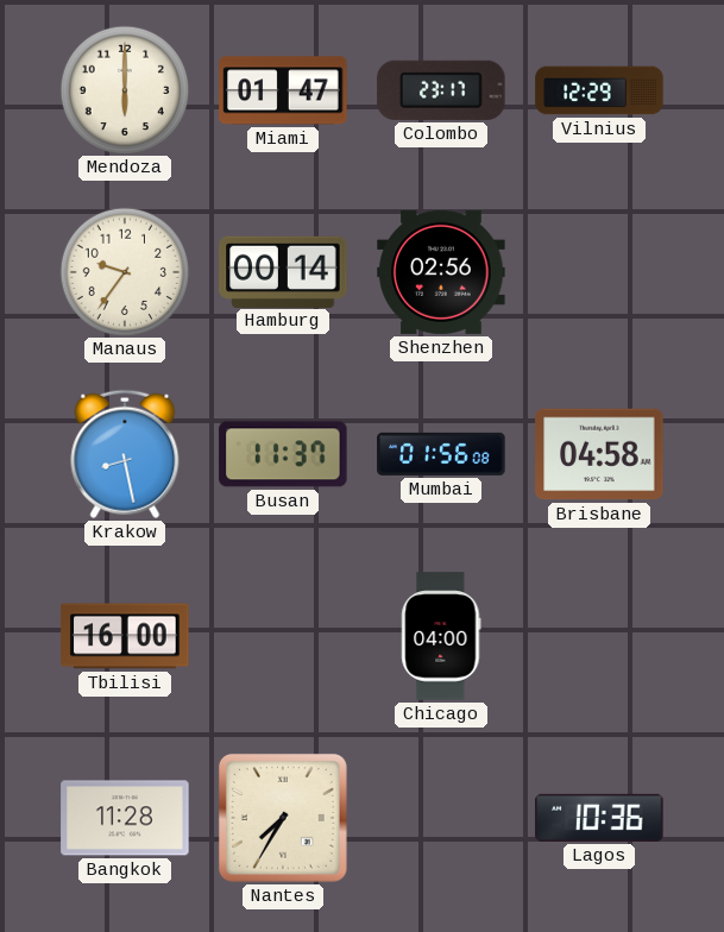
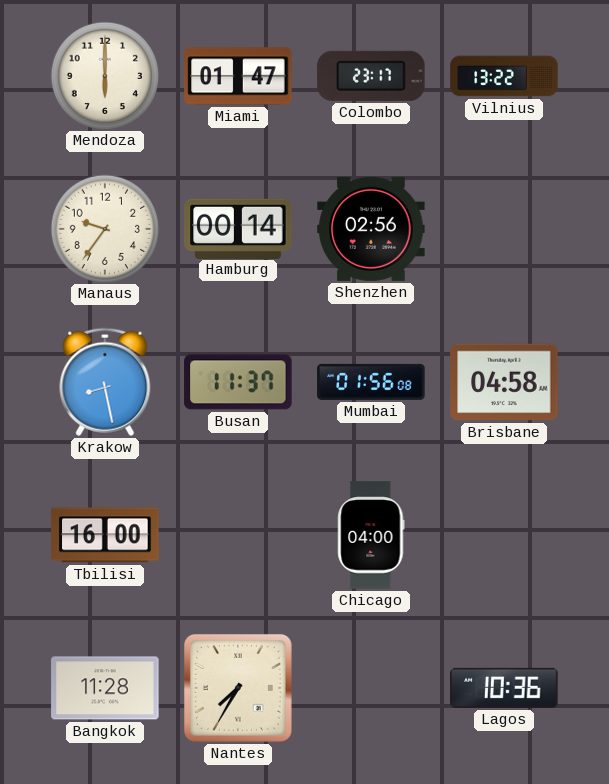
Vilnius: 12:29 -> 13:22
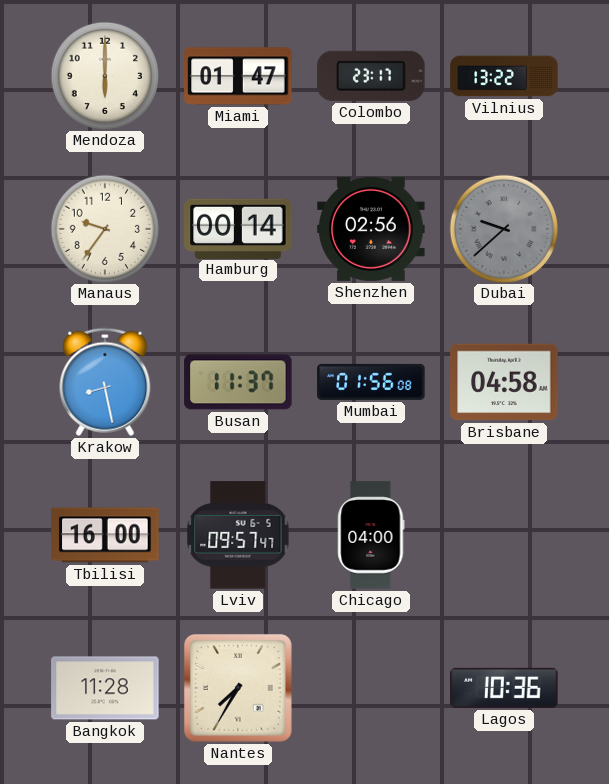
Dubai: none -> 9:38
Lviv: none -> 09:57
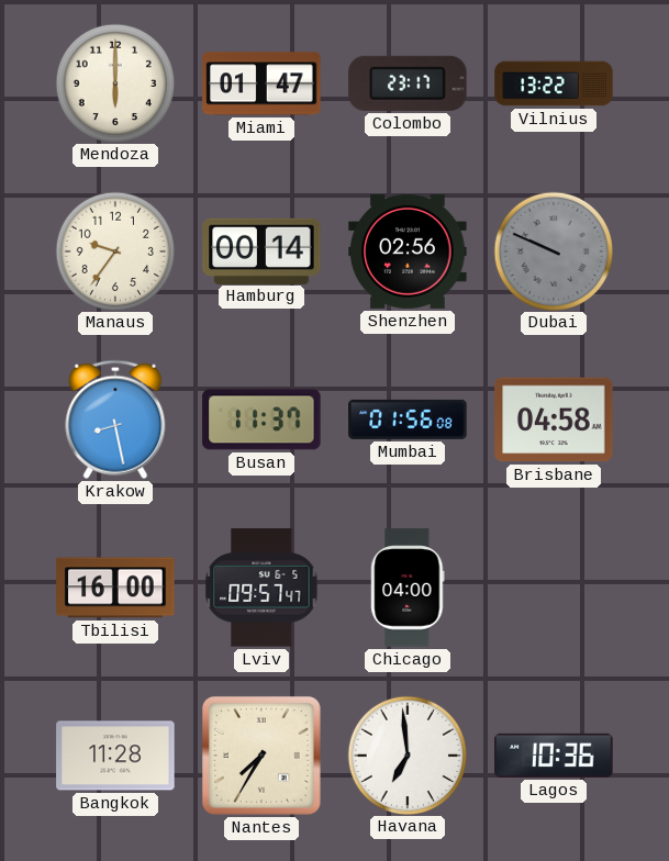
Dubai: 9:38 -> 9:49
Havana: none -> 6:59
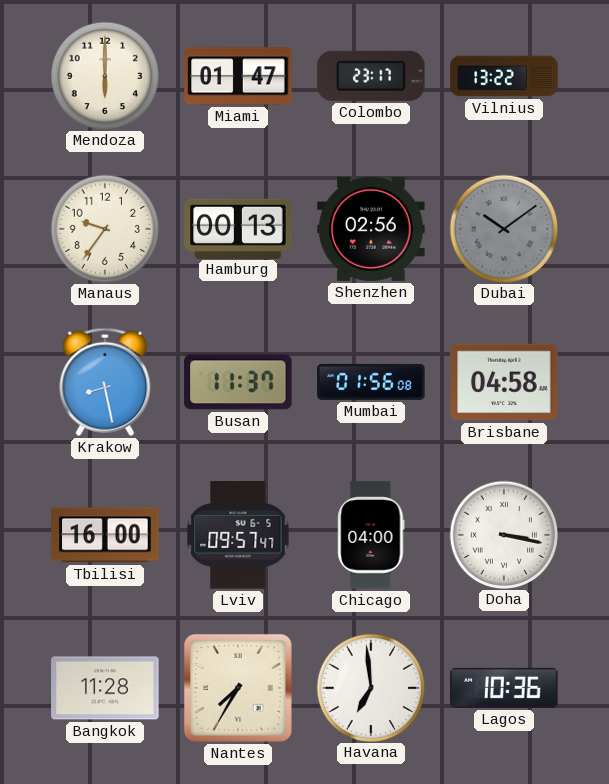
Hamburg: 00:14 -> 00:13
Dubai: 9:49 -> 10:09
Doha: none -> 3:17
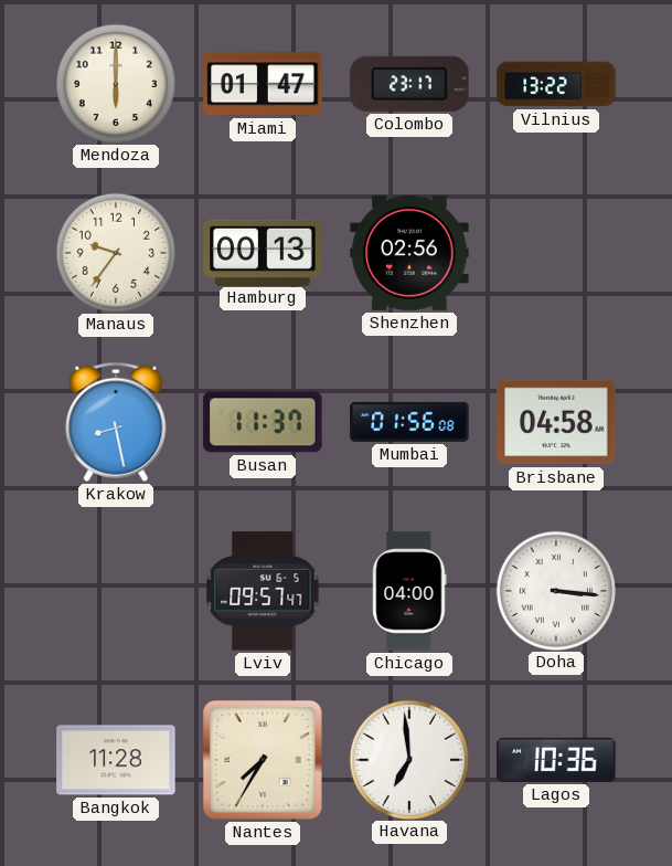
Dubai: 10:09 -> none
Tbilisi: 16:00 -> none
Doha: 3:17 -> 3:16
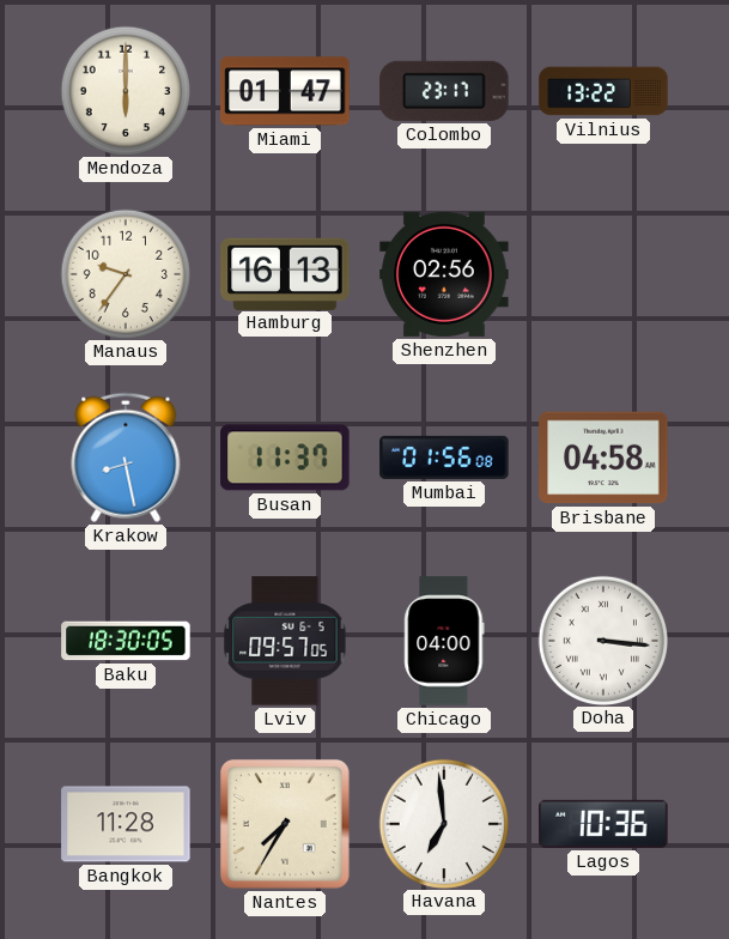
Hamburg: 00:13 -> 16:13
Baku: none -> 18:30
Lviv: 09:57:47 -> 09:57:05
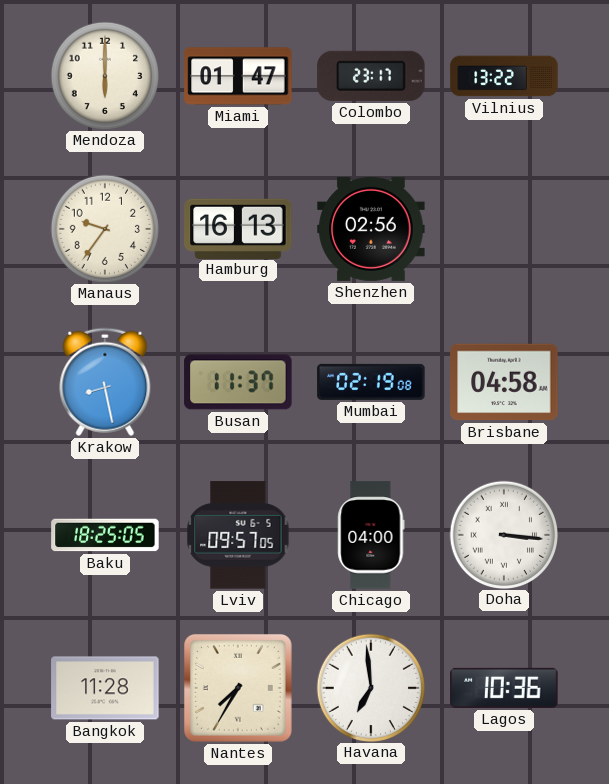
Mumbai: 01:56 -> 02:19
Baku: 18:30 -> 18:25
